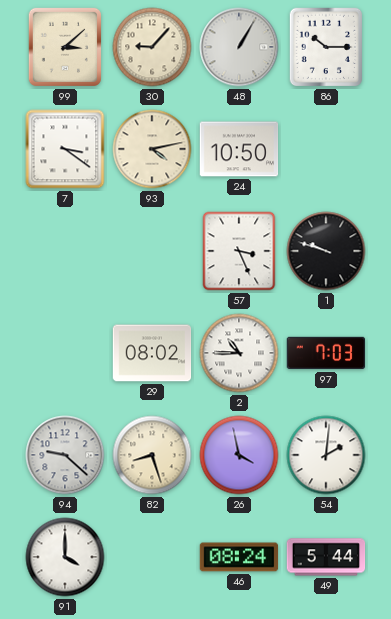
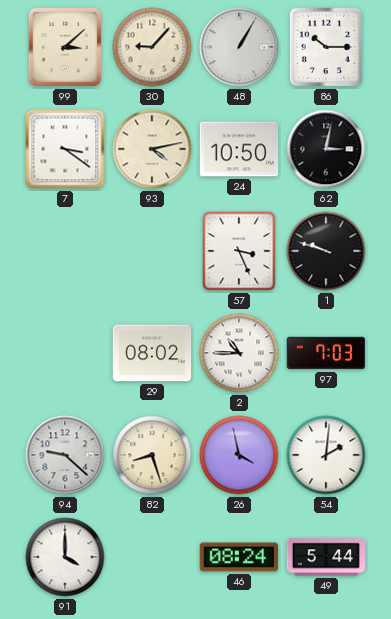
62: none -> 3:02
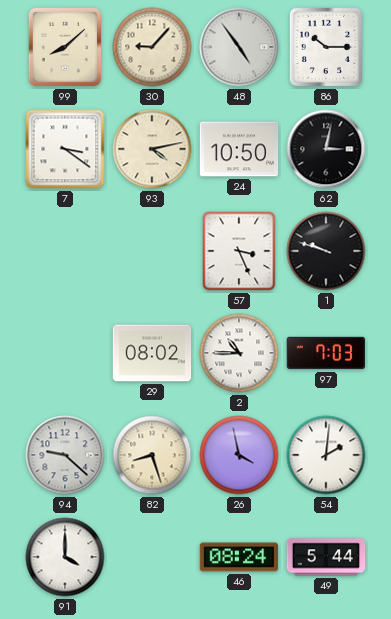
99: 3:08 -> 8:08
48: 1:05 -> 4:54
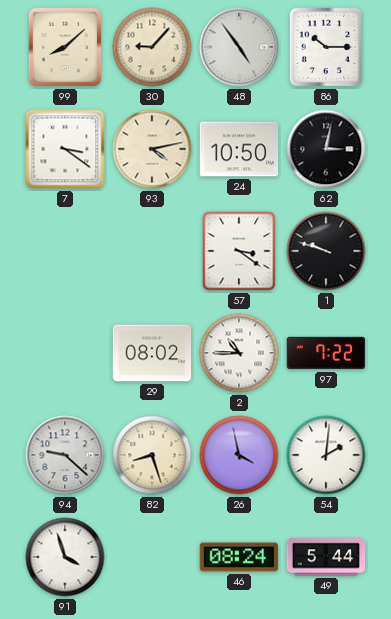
57: 3:26 -> 3:21
97: 7:03 -> 7:22
91: 4:00 -> 3:57
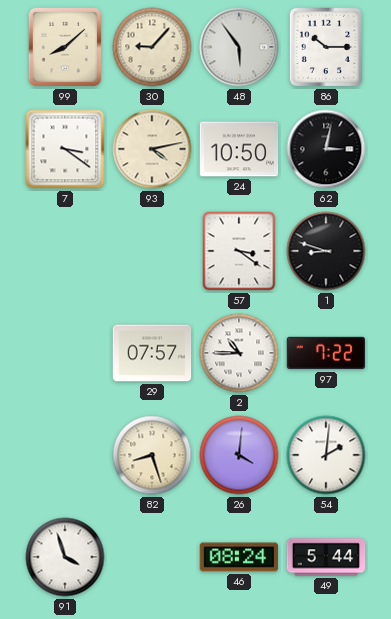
48: 4:54 -> 5:54
1: 9:48 -> 8:48
29: 08:02 -> 07:57
94: 9:22 -> none
26: 3:58 -> 4:01
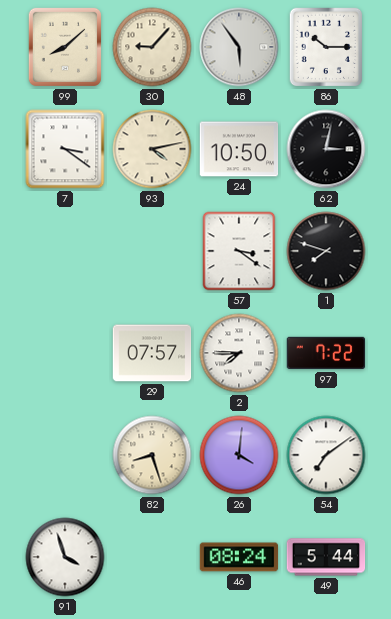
1: 8:48 -> 7:48
2: 10:45 -> 7:45
54: 2:01 -> 7:09
